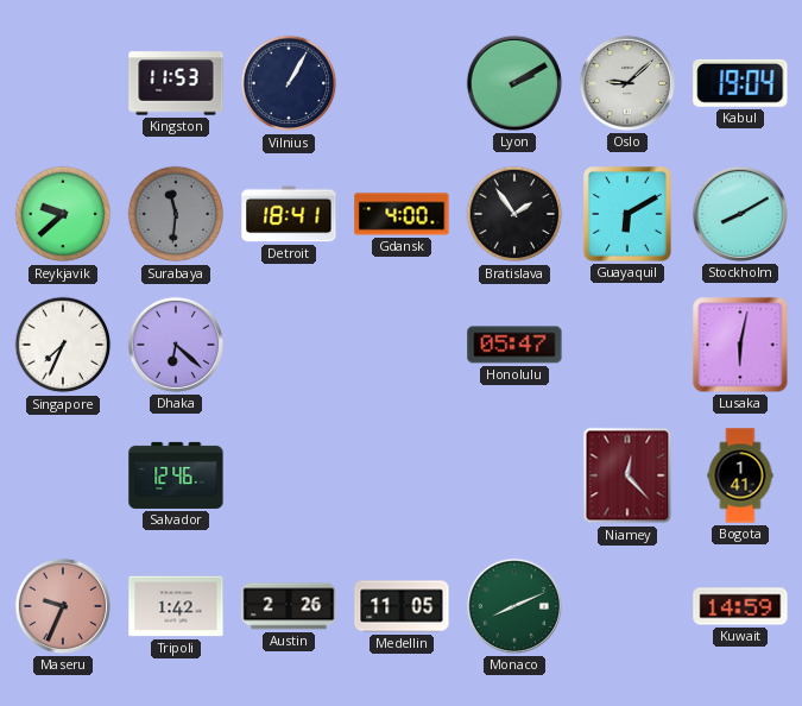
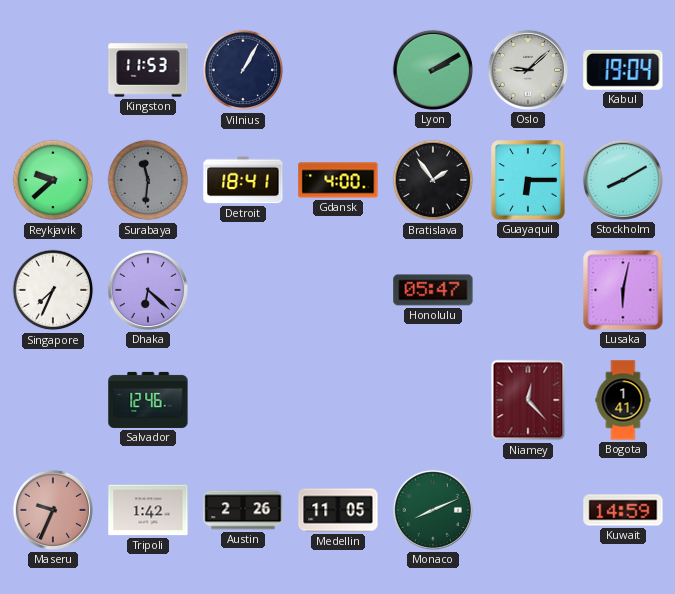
Guayaquil: 6:10 -> 6:15
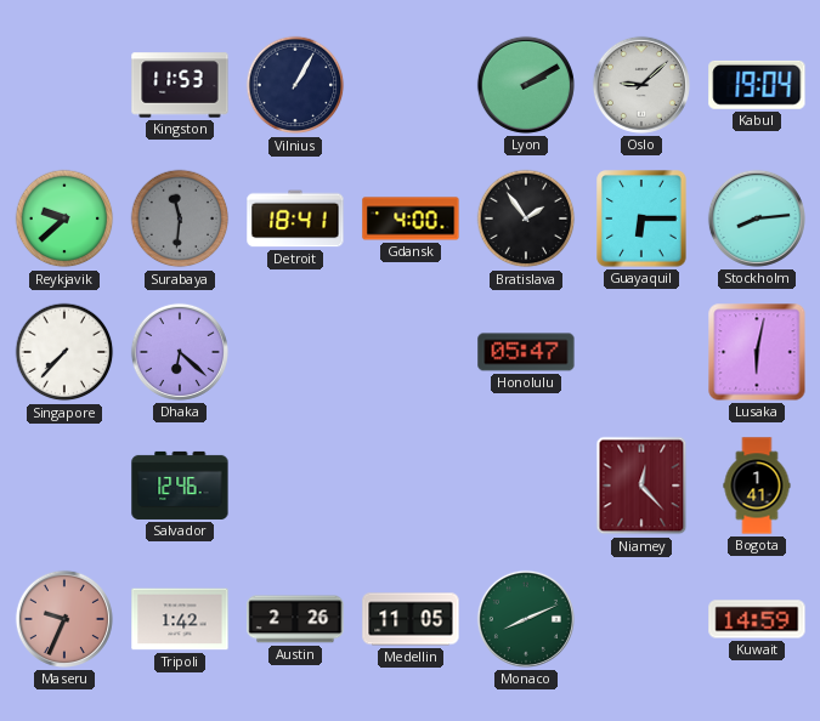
Stockholm: 8:10 -> 8:14
Singapore: 7:34 -> 7:37
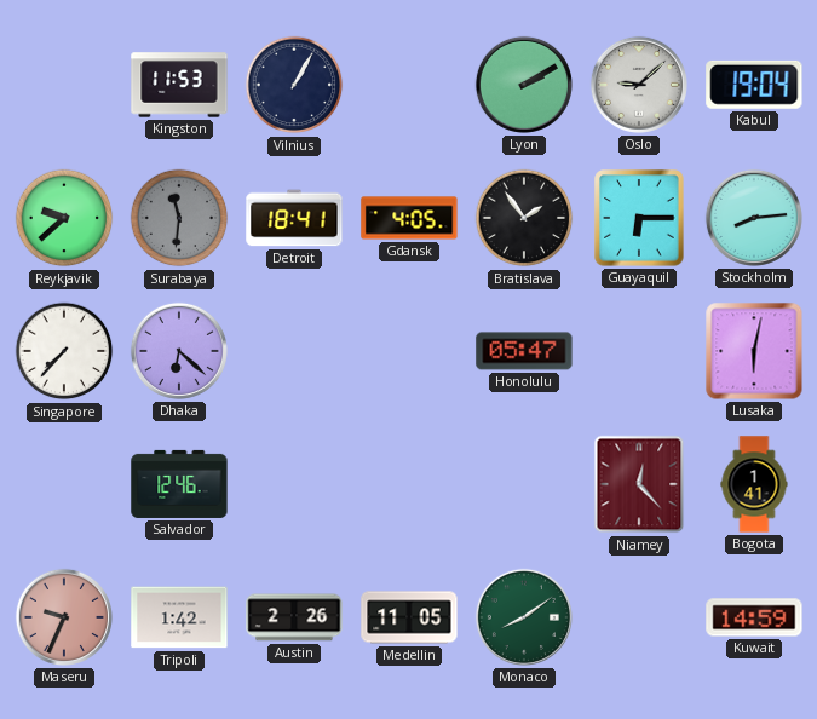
Gdansk: 4:00 -> 4:05
Monaco: 8:11 -> 8:09
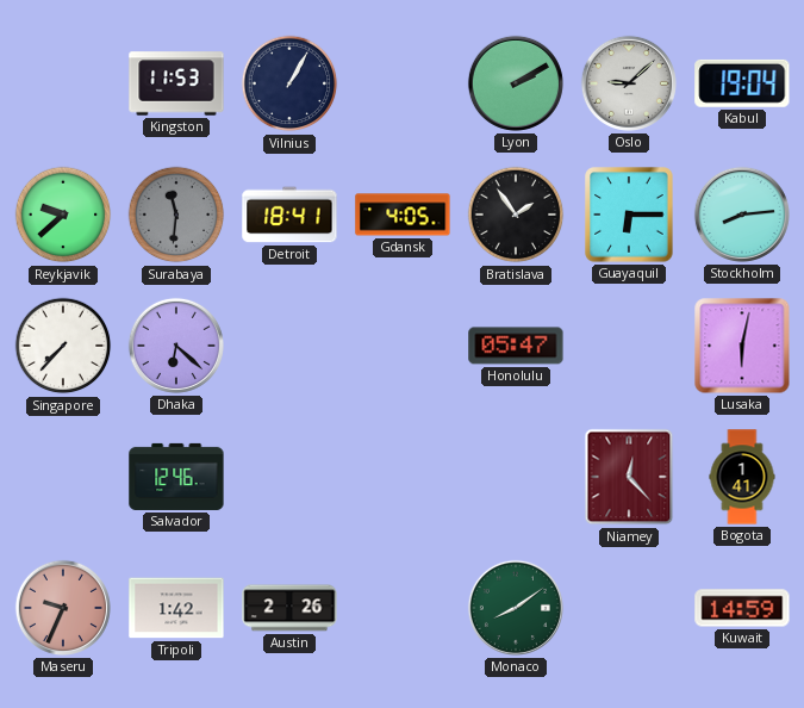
Medellin: 11:05 -> none
